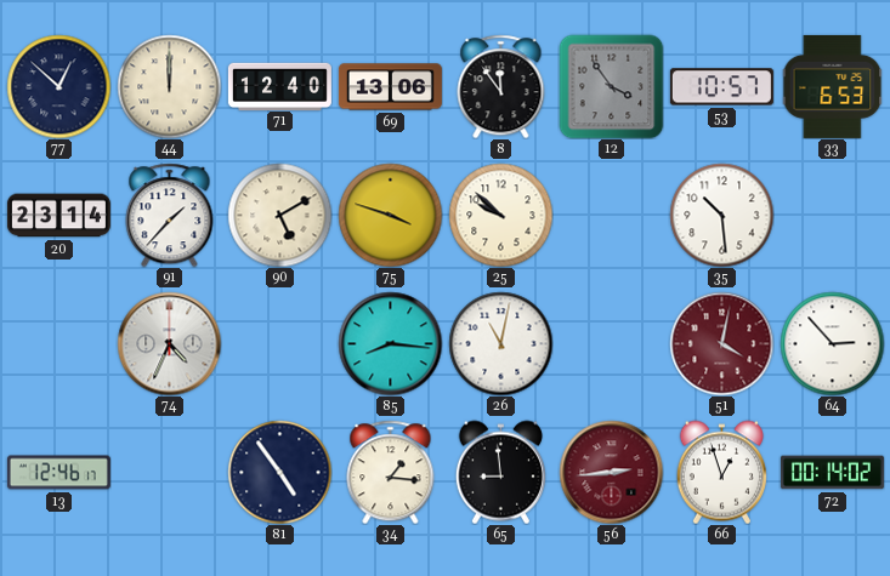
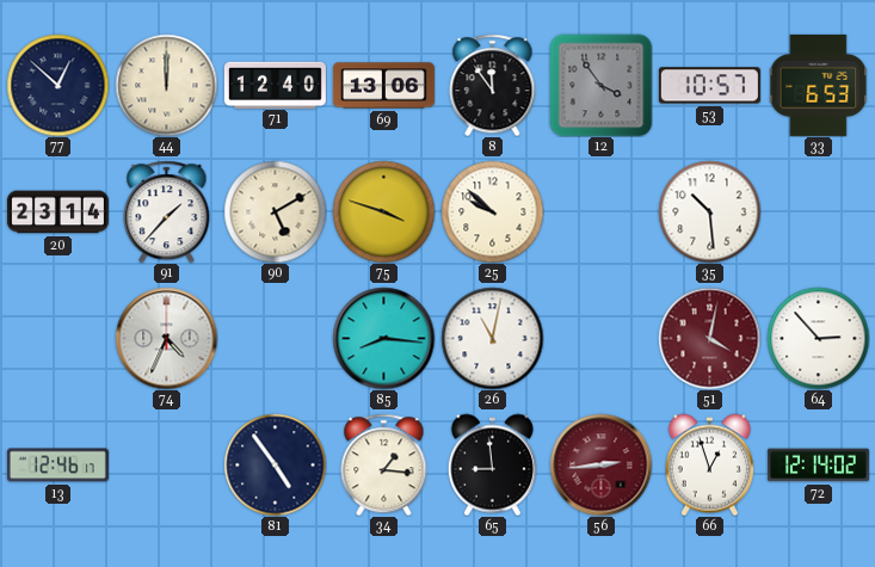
72: 00:14 -> 12:14
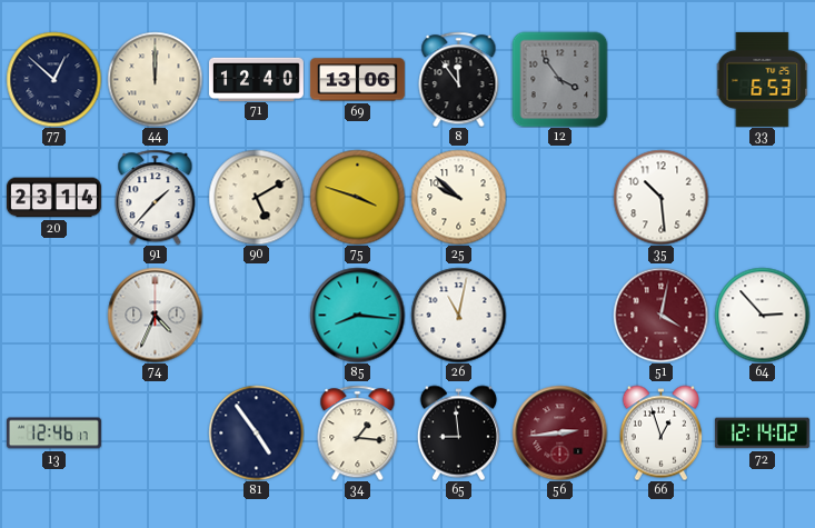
53: 10:57 -> none
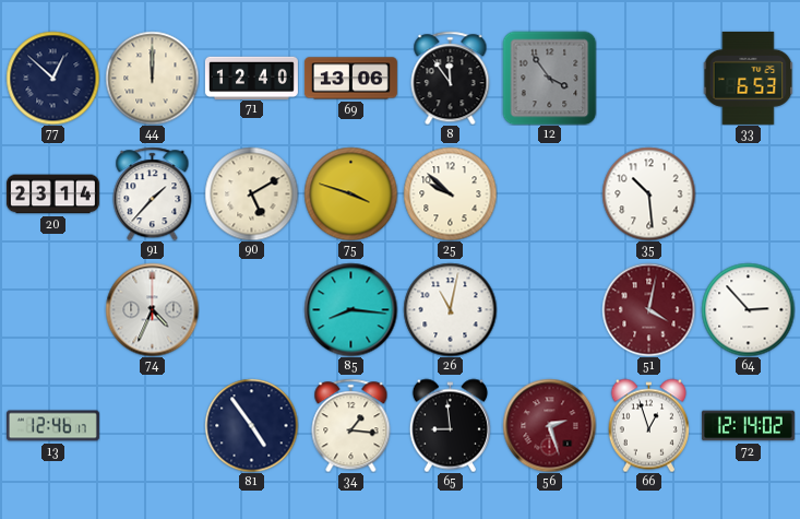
56: 2:44 -> 2:27
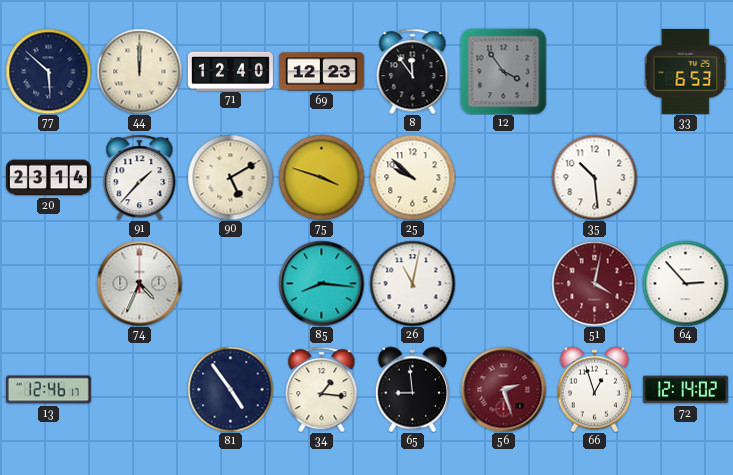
77: 12:52 -> 5:52
69: 13:06 -> 12:23
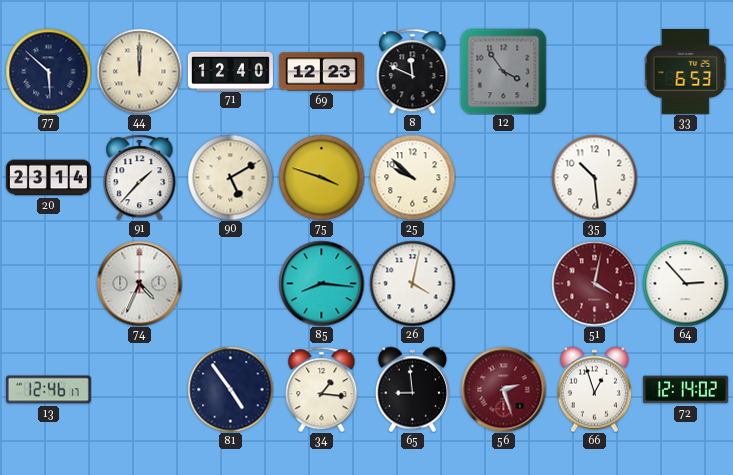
8: 11:54 -> 11:49
26: 11:02 -> 4:02
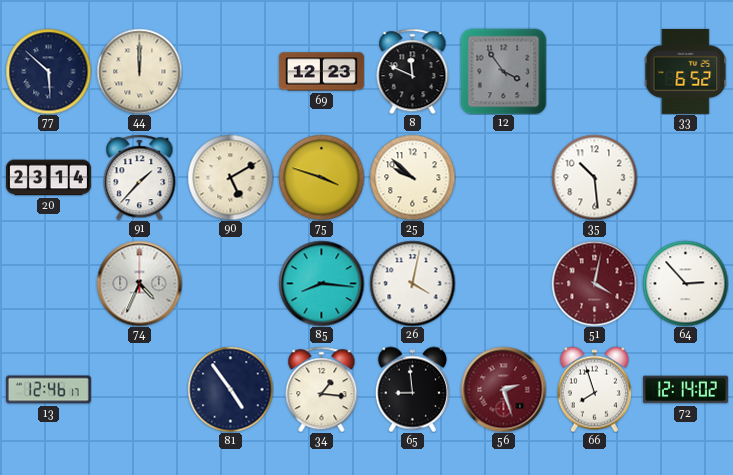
71: 12:40 -> none
33: 6:53 -> 6:52
66: 12:57 -> 7:57
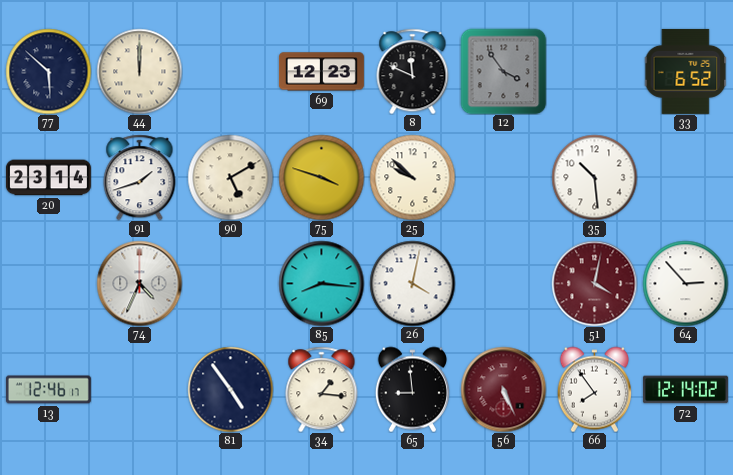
91: 1:37 -> 1:42
56: 2:27 -> 5:26
66: 7:57 -> 7:54
